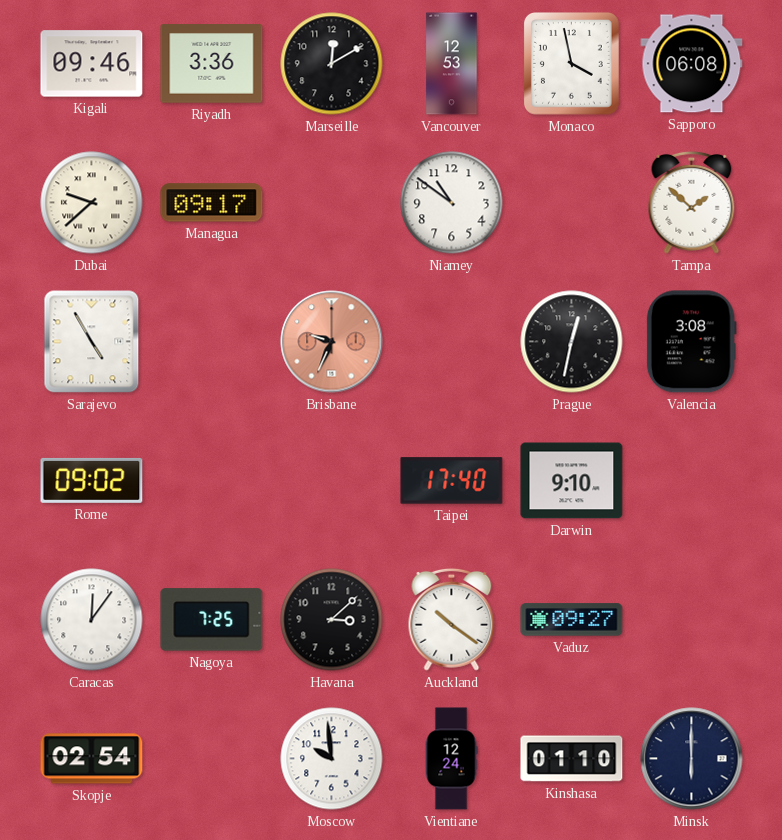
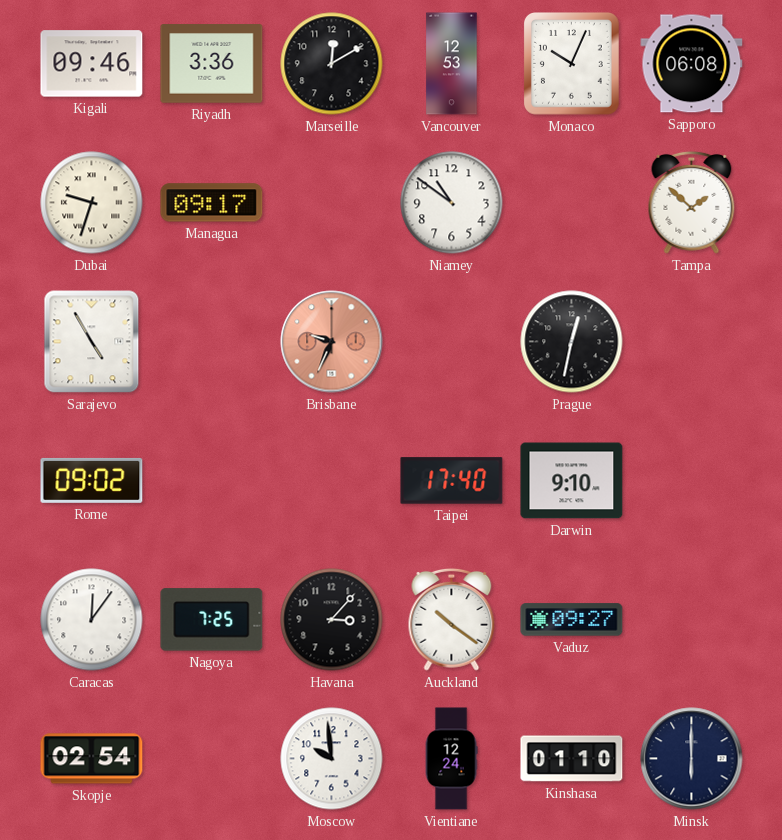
Monaco: 3:58 -> 10:04
Dubai: 9:38 -> 9:33
Valencia: 3:08 -> none
Havana: 3:08 -> 3:07
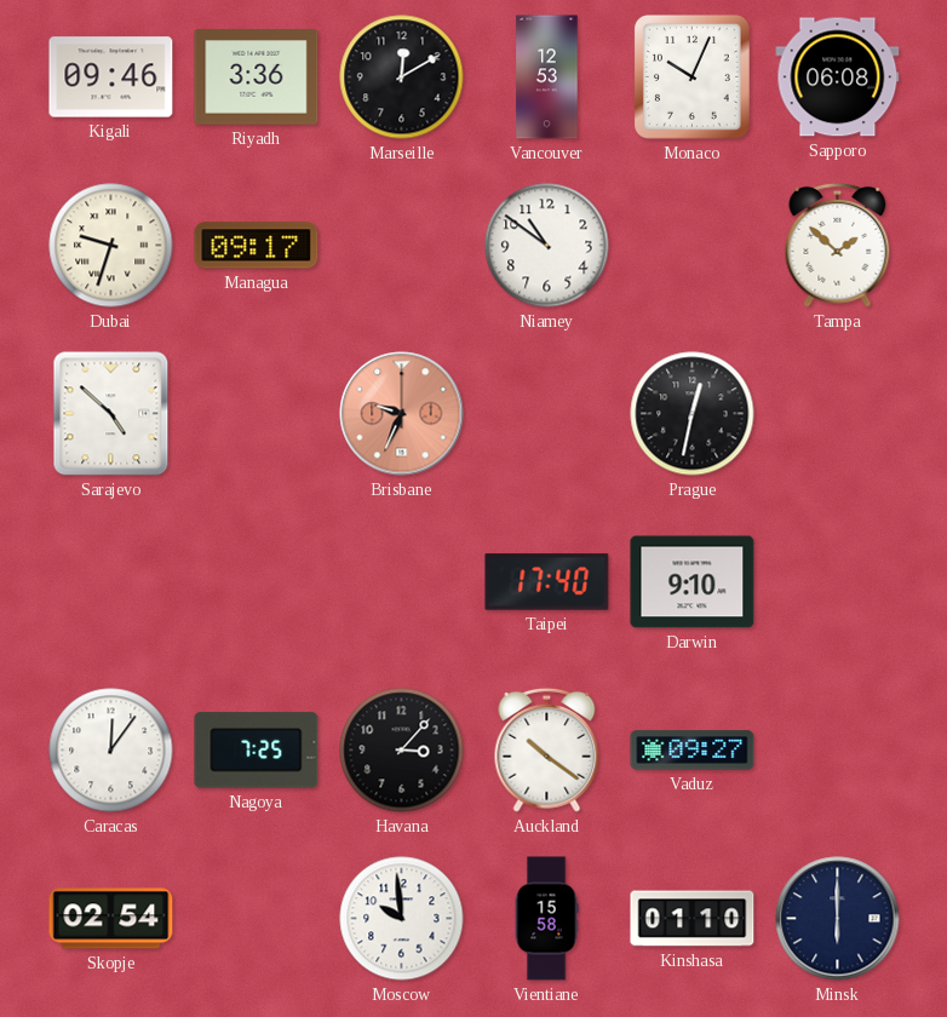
Sarajevo: 4:55 -> 4:52
Rome: 09:02 -> none
Vientiane: 12:24 -> 15:58
